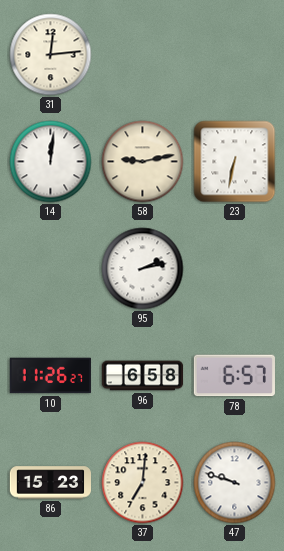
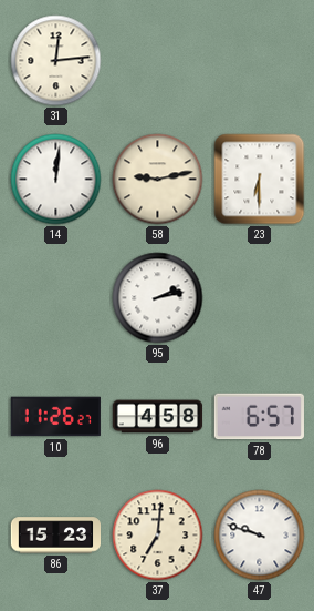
23: 6:32 -> 6:30
96: 6:58 -> 4:58
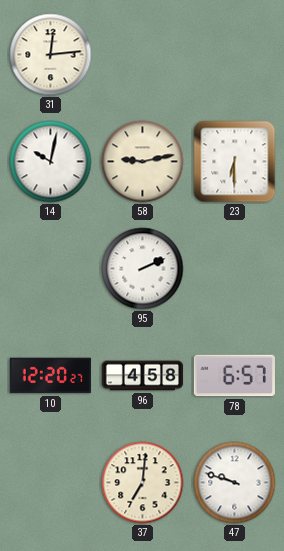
14: 12:01 -> 10:02
95: 2:13 -> 2:11
10: 11:26 -> 12:20
86: 15:23 -> none
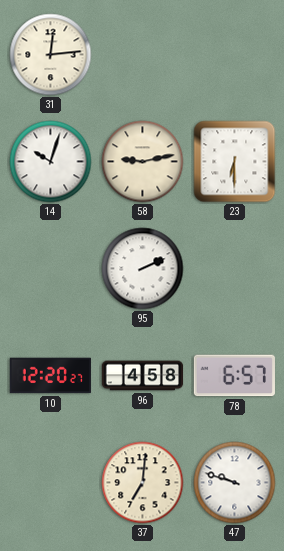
14: 10:02 -> 10:03
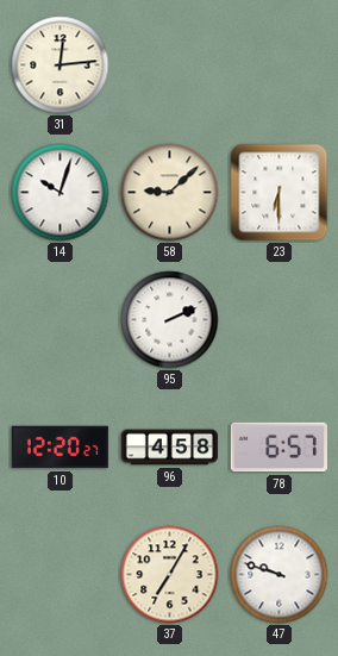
58: 9:13 -> 9:08
37: 7:01 -> 7:05
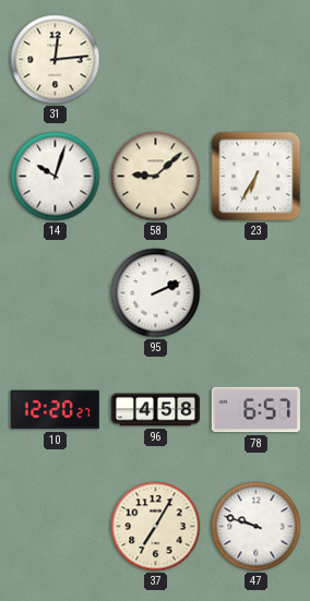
23: 6:30 -> 6:35
